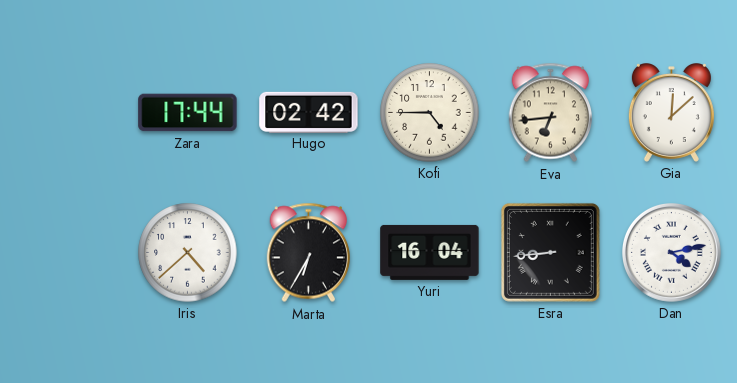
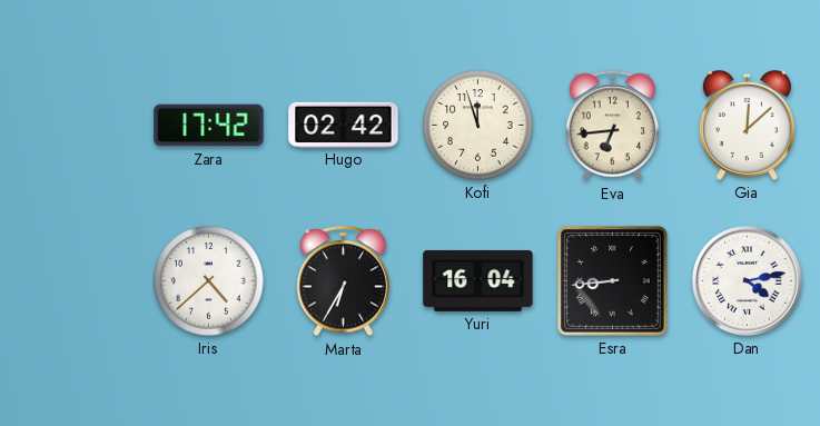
Zara: 17:44 -> 17:42
Kofi: 4:45 -> 11:57
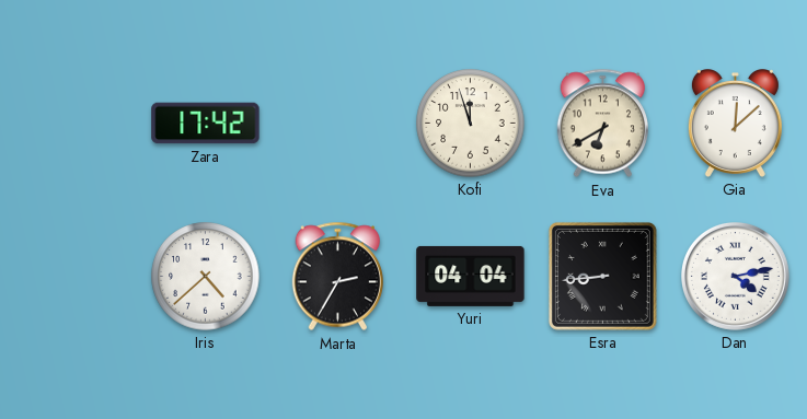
Hugo: 02:42 -> none
Eva: 6:44 -> 6:40
Marta: 6:35 -> 2:35
Yuri: 16:04 -> 04:04
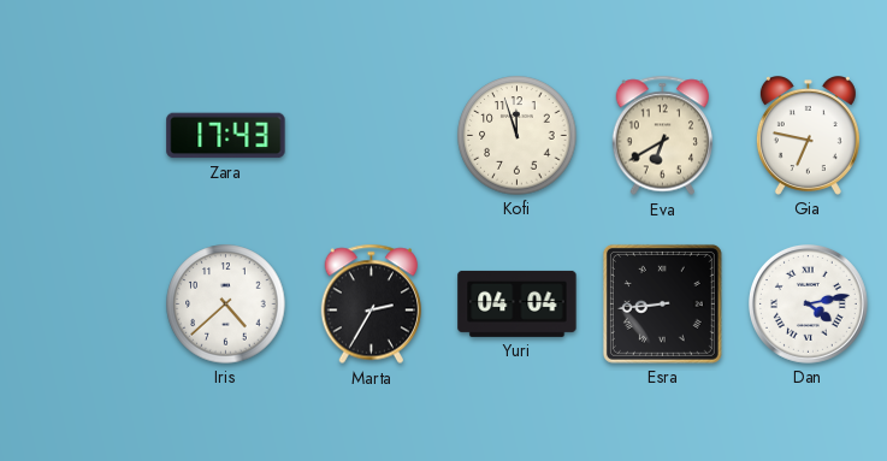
Zara: 17:42 -> 17:43
Gia: 12:08 -> 6:47
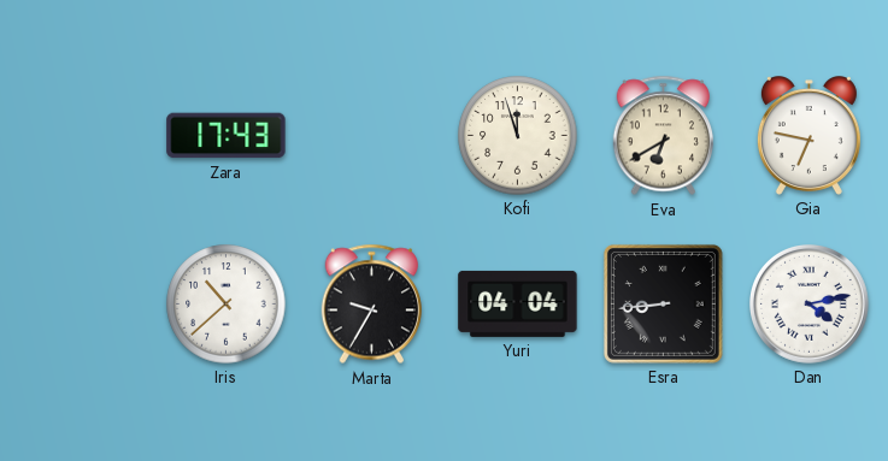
Iris: 4:38 -> 10:38
Marta: 2:35 -> 9:35
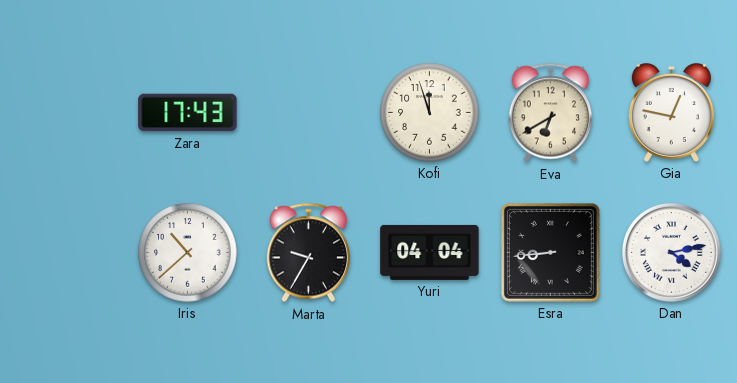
Gia: 6:47 -> 12:47
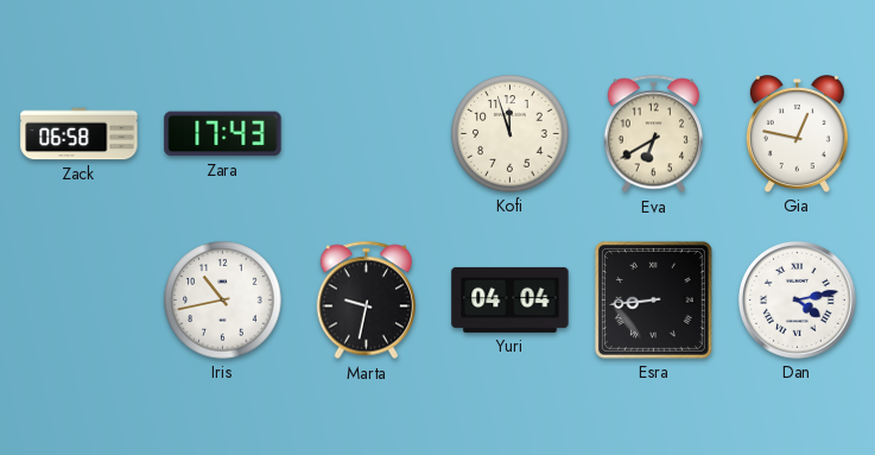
Zack: none -> 06:58
Iris: 10:38 -> 10:43
Marta: 9:35 -> 9:32
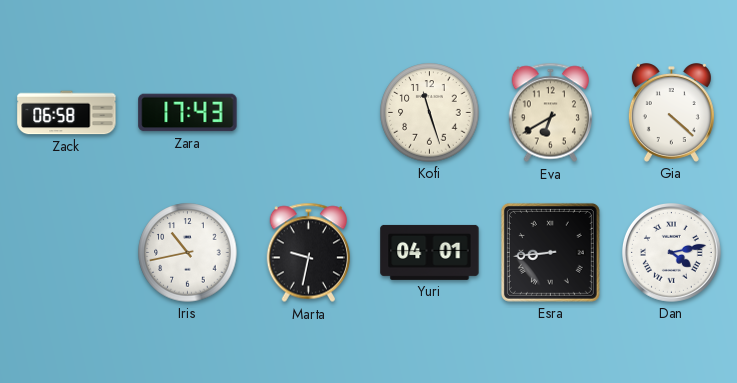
Kofi: 11:57 -> 11:27
Gia: 12:47 -> 4:22
Yuri: 04:04 -> 04:01
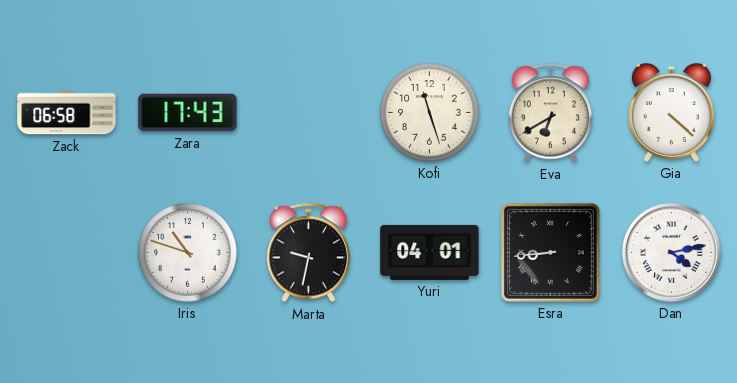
Iris: 10:43 -> 10:48
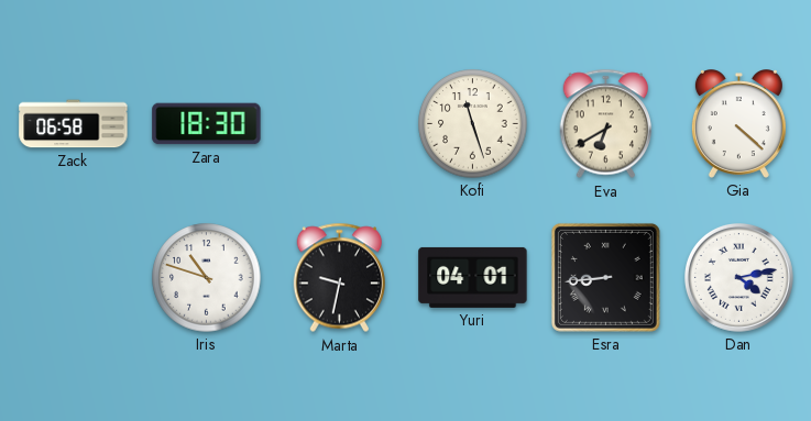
Zara: 17:43 -> 18:30
